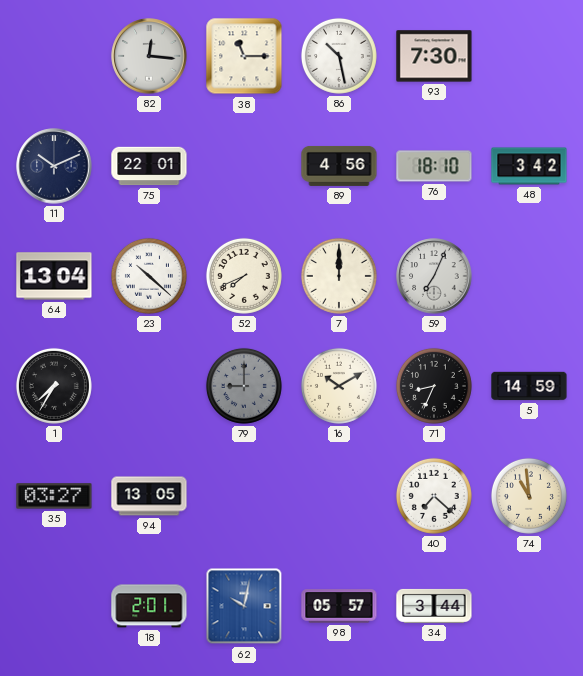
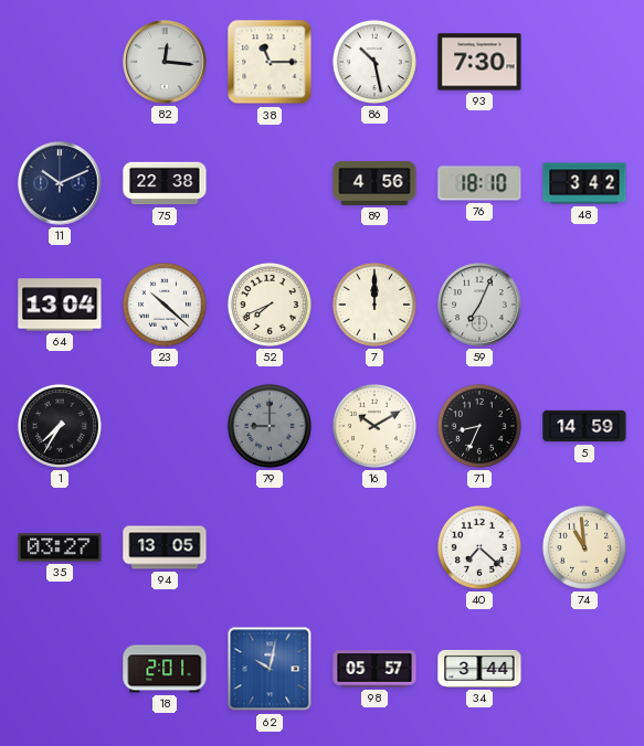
75: 22:01 -> 22:38
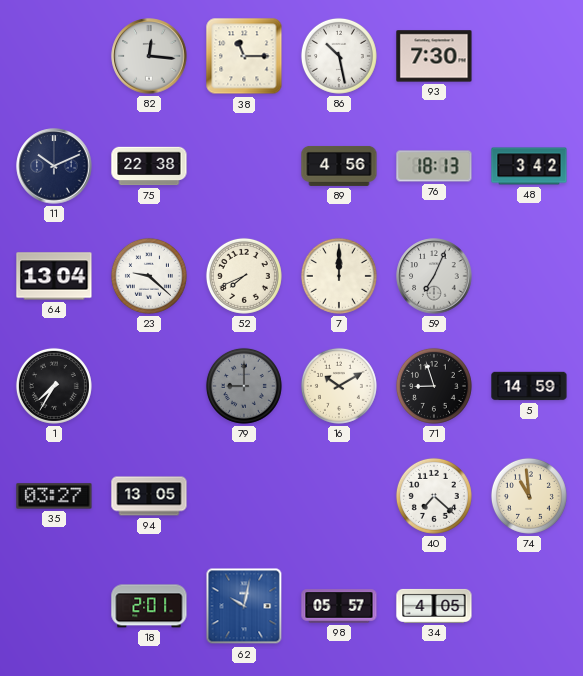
76: 18:10 -> 18:13
23: 10:22 -> 9:22
71: 8:34 -> 8:57
34: 3:44 -> 4:05
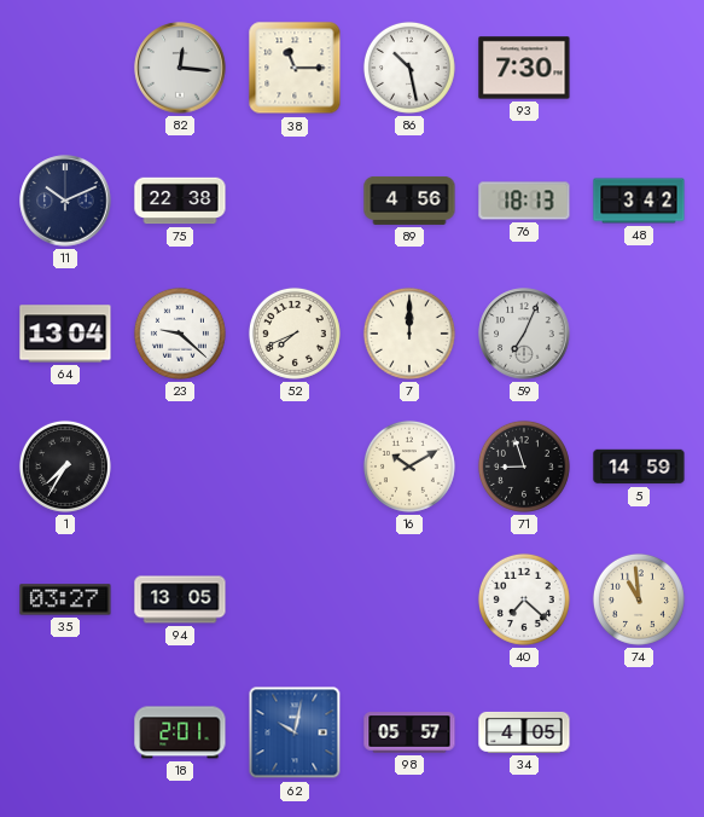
79: 9:00 -> none
